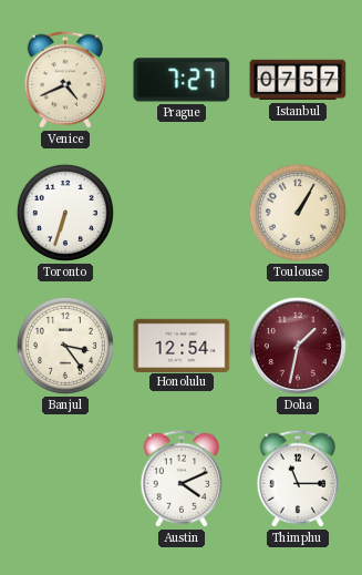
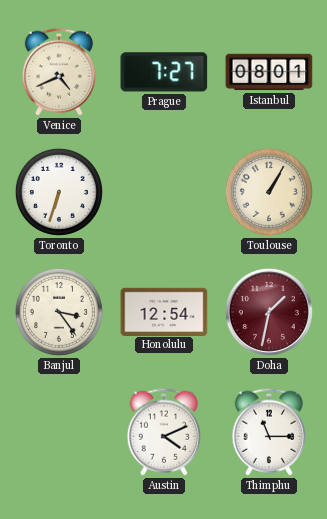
Istanbul: 07:57 -> 08:01
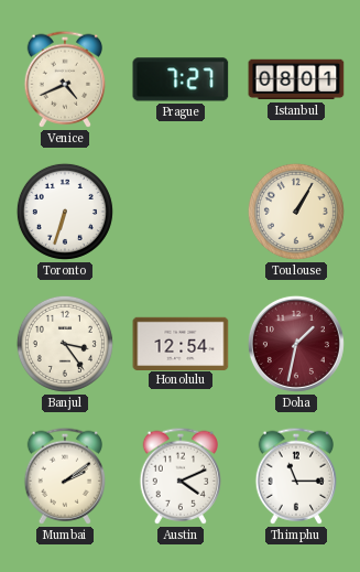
Mumbai: none -> 2:09
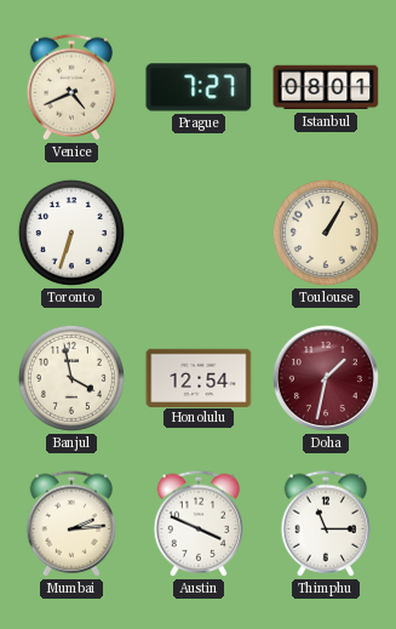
Banjul: 3:24 -> 3:58
Mumbai: 2:09 -> 2:14
Austin: 4:11 -> 3:49
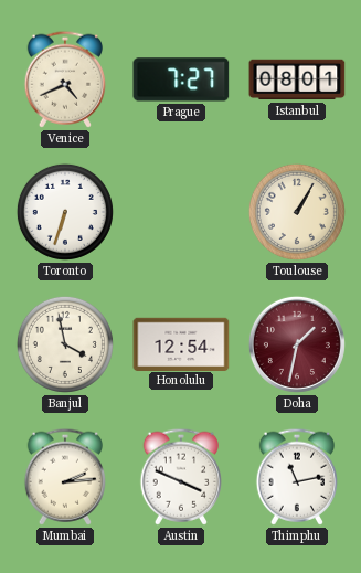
Thimphu: 11:15 -> 11:13
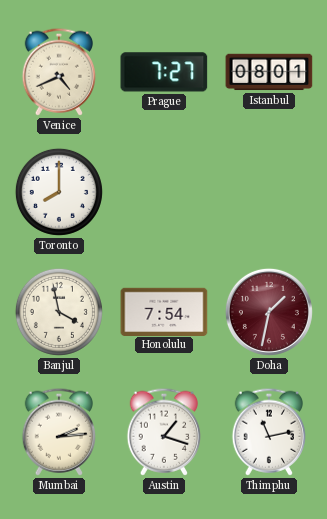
Toronto: 6:33 -> 8:00
Toulouse: 1:05 -> none
Honolulu: 12:54 -> 7:54
Austin: 3:49 -> 1:18
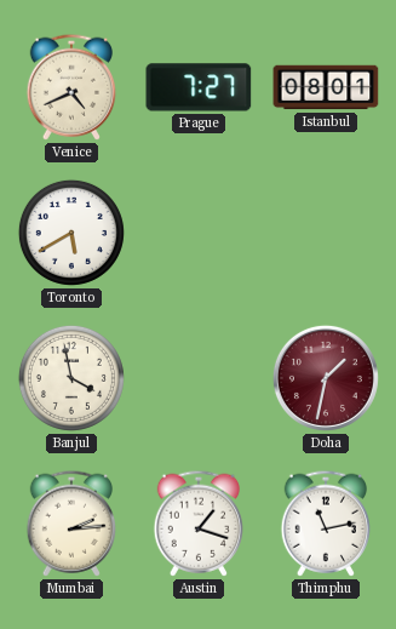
Toronto: 8:00 -> 5:40
Honolulu: 7:54 -> none
